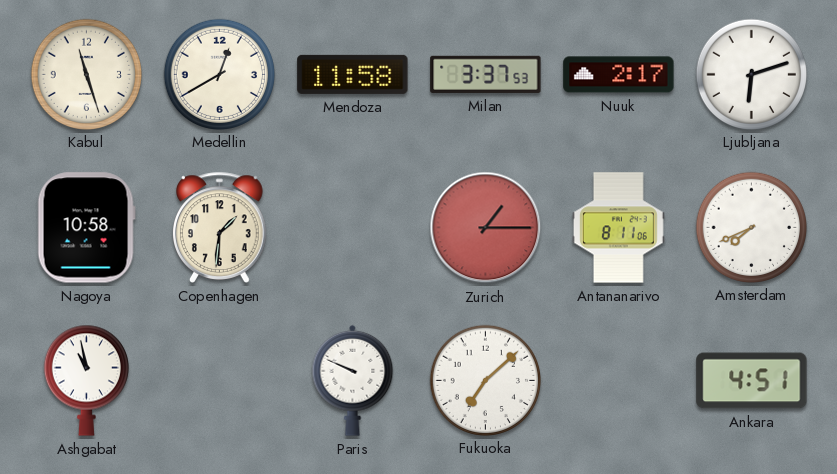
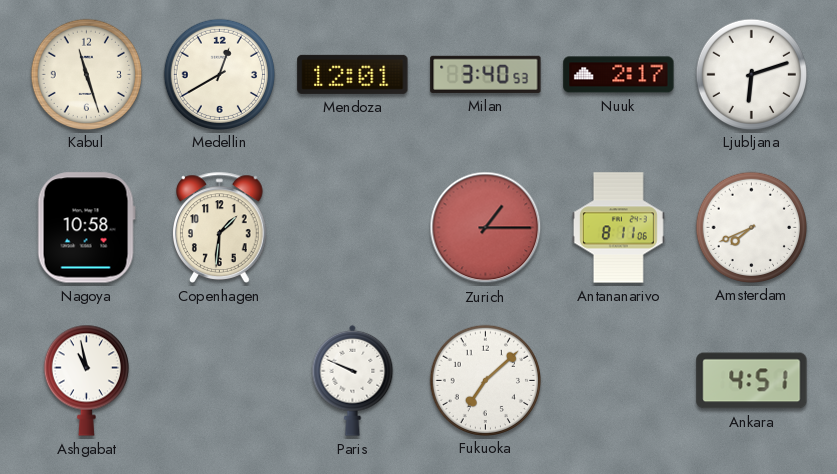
Mendoza: 11:58 -> 12:01
Milan: 3:37 -> 3:40
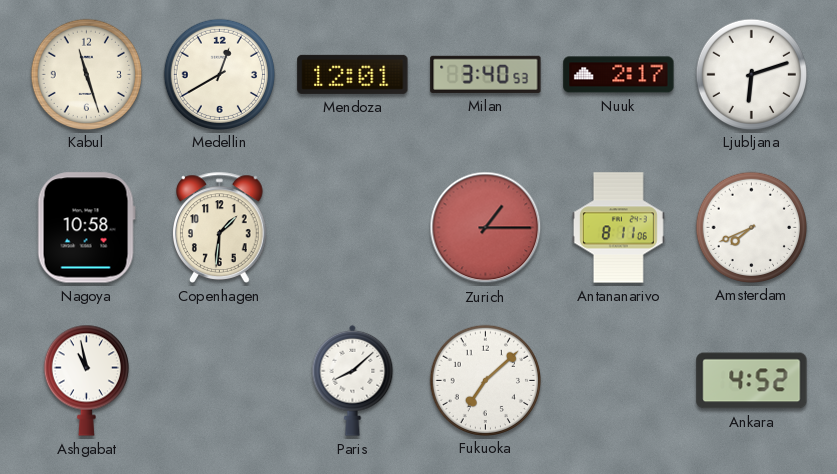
Paris: 9:49 -> 8:08
Ankara: 4:51 -> 4:52
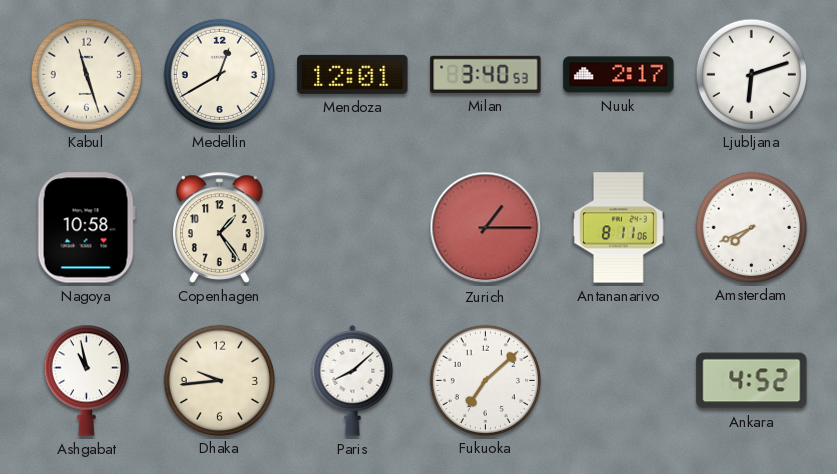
Copenhagen: 1:31 -> 1:24
Dhaka: none -> 9:44
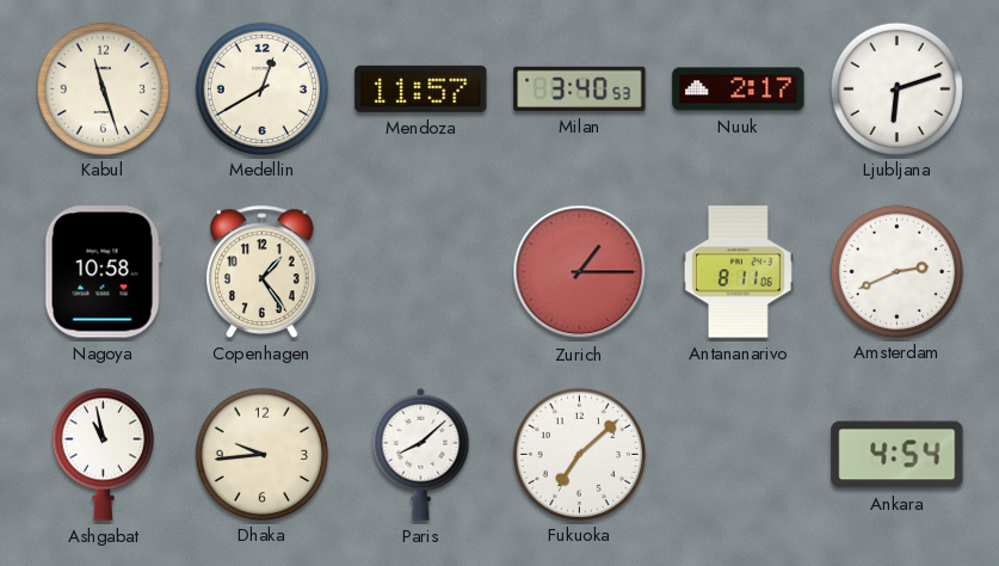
Mendoza: 12:01 -> 11:57
Amsterdam: 7:41 -> 2:41
Ankara: 4:52 -> 4:54
